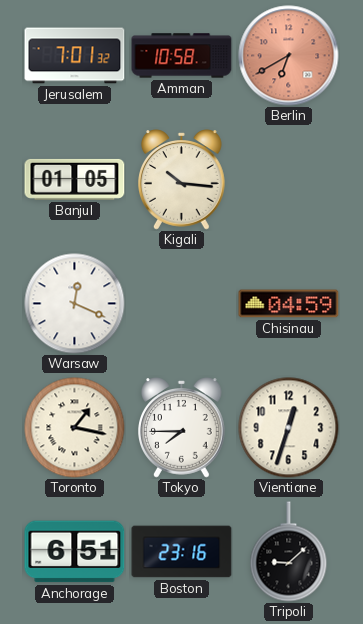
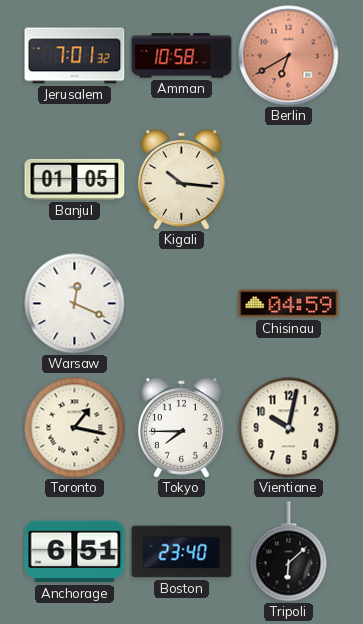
Vientiane: 12:33 -> 10:02
Boston: 23:16 -> 23:40
Tripoli: 9:08 -> 6:08
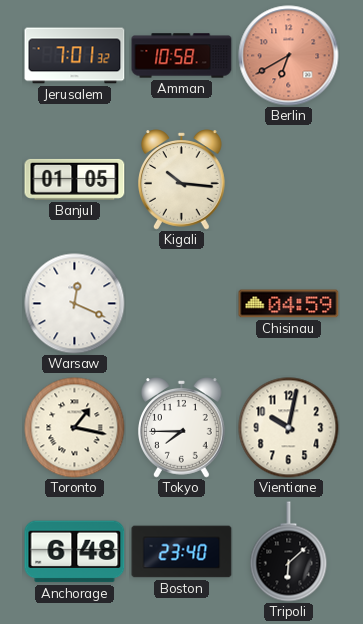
Anchorage: 6:51 -> 6:48
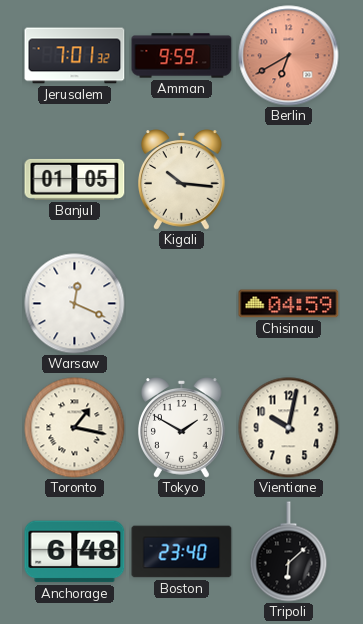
Amman: 10:58 -> 9:59
Tokyo: 7:45 -> 1:50
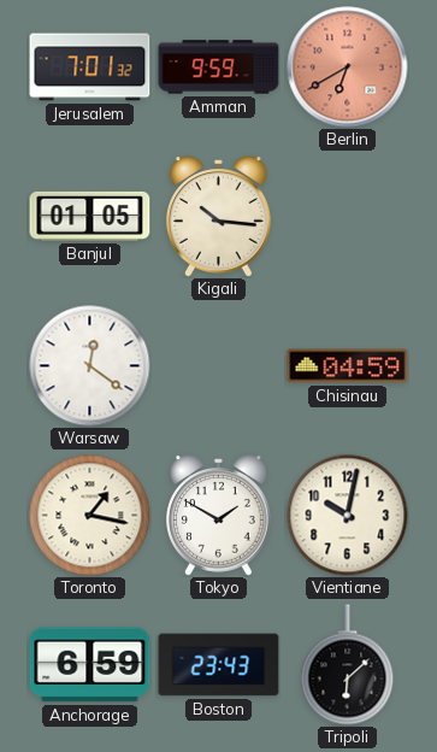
Warsaw: 12:19 -> 12:21
Anchorage: 6:48 -> 6:59
Boston: 23:40 -> 23:43
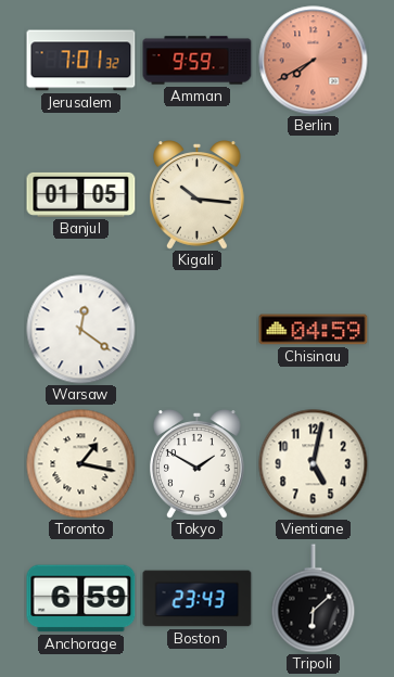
Berlin: 6:40 -> 7:40
Vientiane: 10:02 -> 5:02
